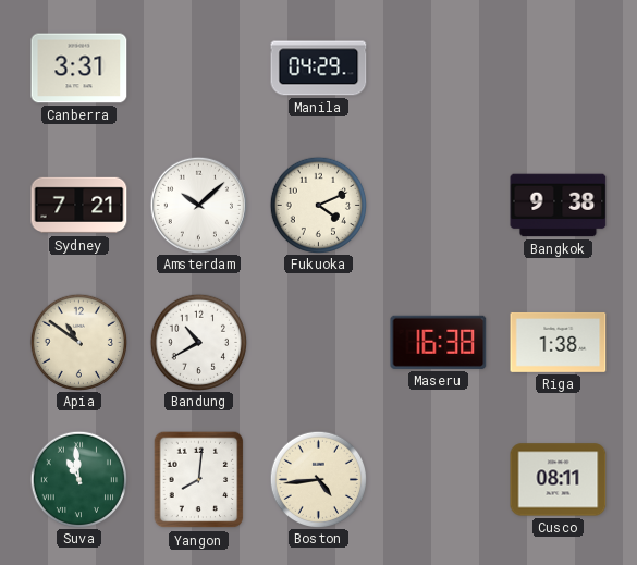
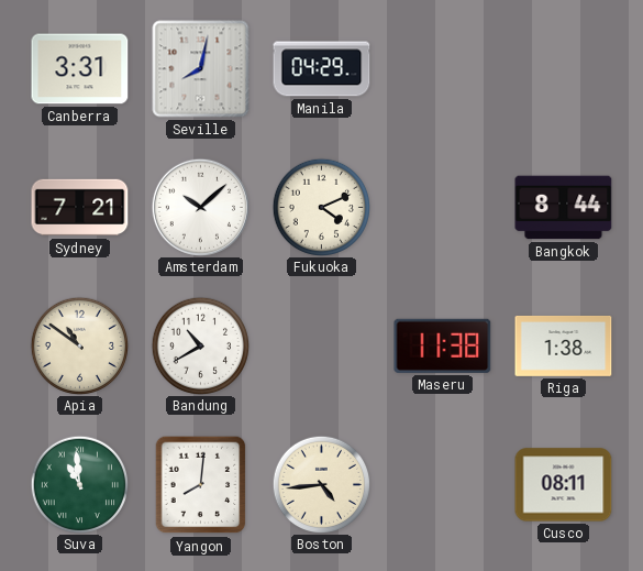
Seville: none -> 8:02
Bangkok: 9:38 -> 8:44
Maseru: 16:38 -> 11:38
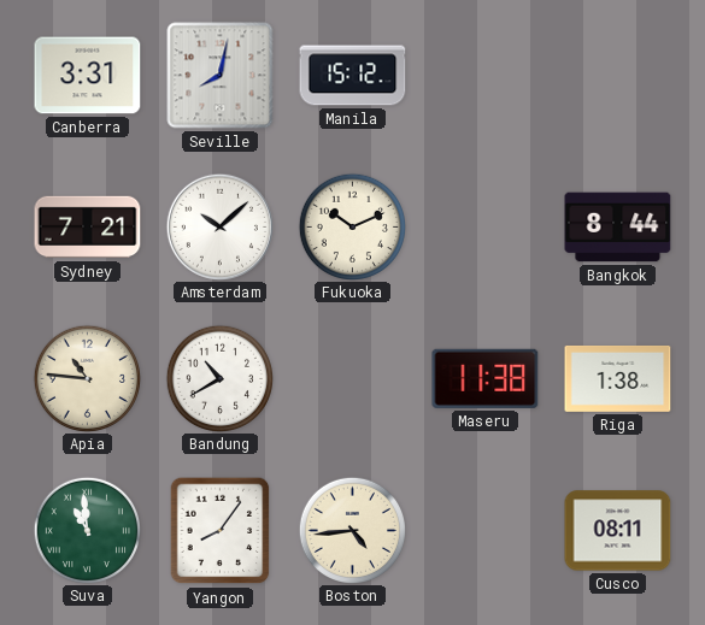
Manila: 04:29 -> 15:12
Fukuoka: 4:11 -> 10:11
Apia: 10:51 -> 10:46
Yangon: 8:01 -> 8:06
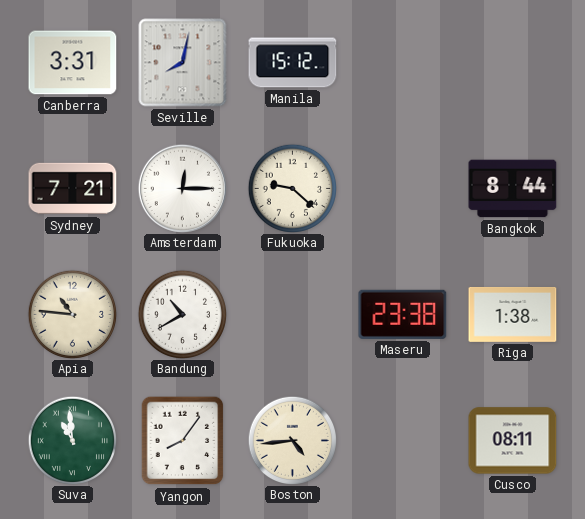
Amsterdam: 10:08 -> 12:15
Fukuoka: 10:11 -> 9:22
Maseru: 11:38 -> 23:38
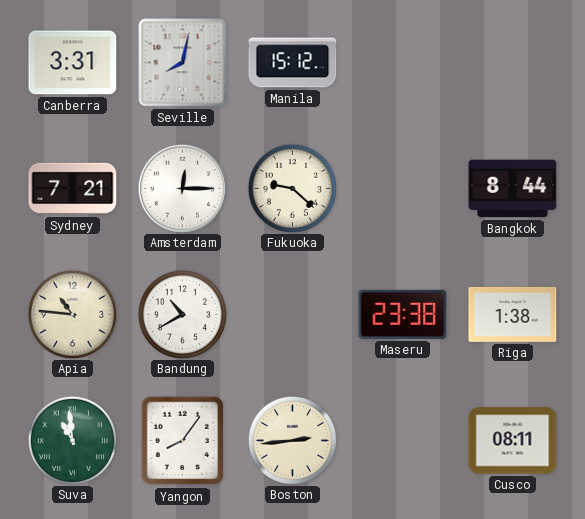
Boston: 4:44 -> 2:44
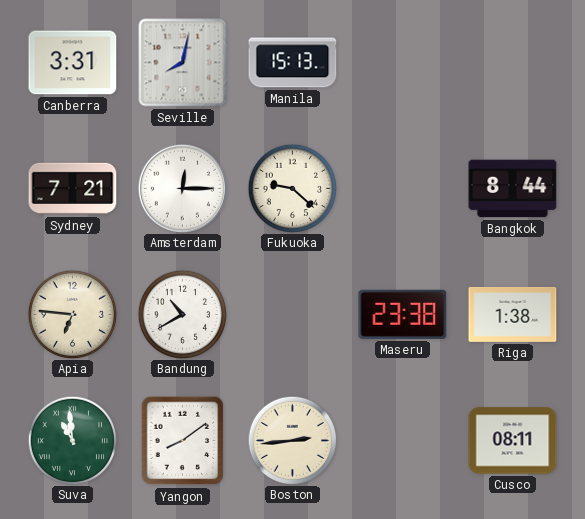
Manila: 15:12 -> 15:13
Apia: 10:46 -> 6:46
Yangon: 8:06 -> 8:09
